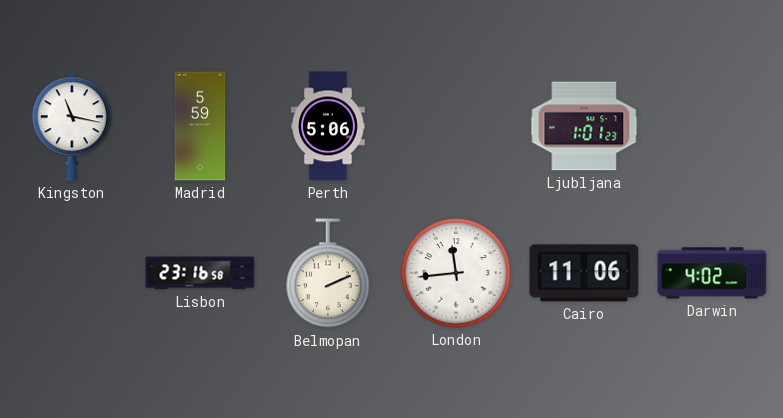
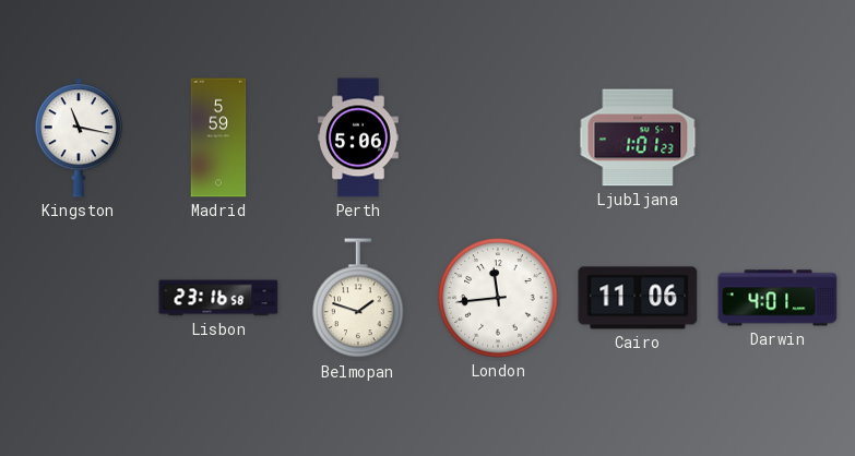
Belmopan: 2:11 -> 1:48
Darwin: 4:02 -> 4:01
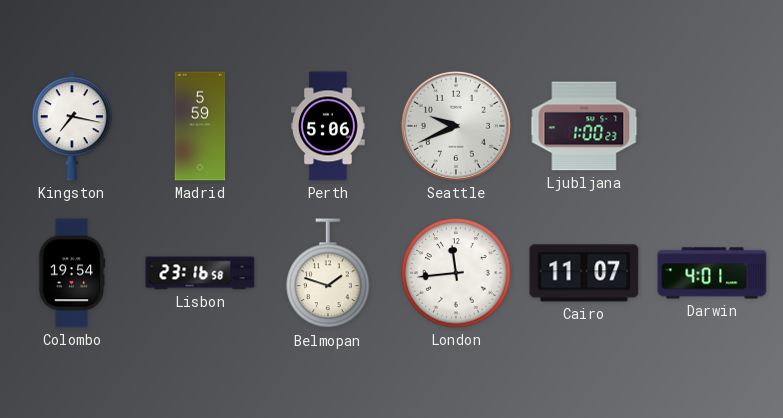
Kingston: 11:17 -> 7:17
Seattle: none -> 9:41
Ljubljana: 1:01 -> 1:00
Colombo: none -> 19:54
Cairo: 11:06 -> 11:07
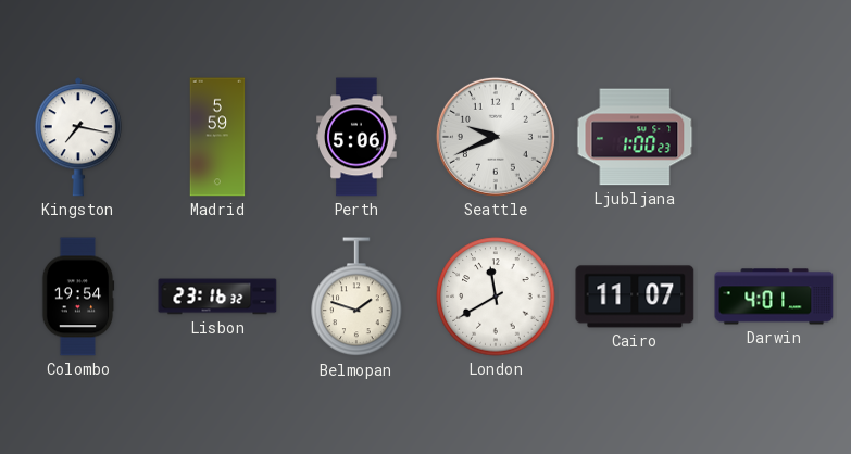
Lisbon: 23:16:58 -> 23:16:32
London: 11:44 -> 11:40
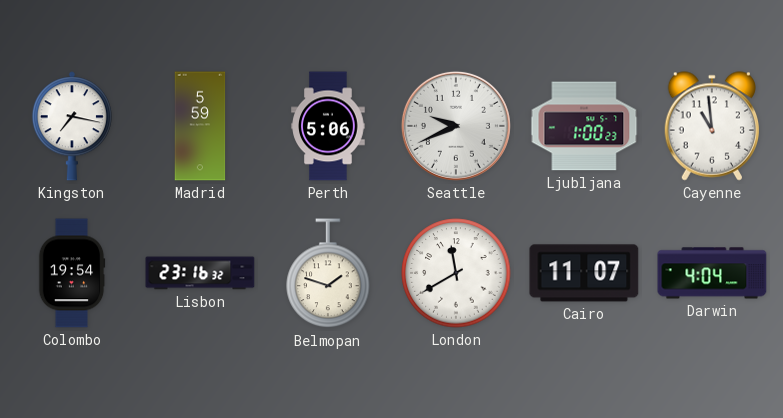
Cayenne: none -> 10:59
Darwin: 4:01 -> 4:04
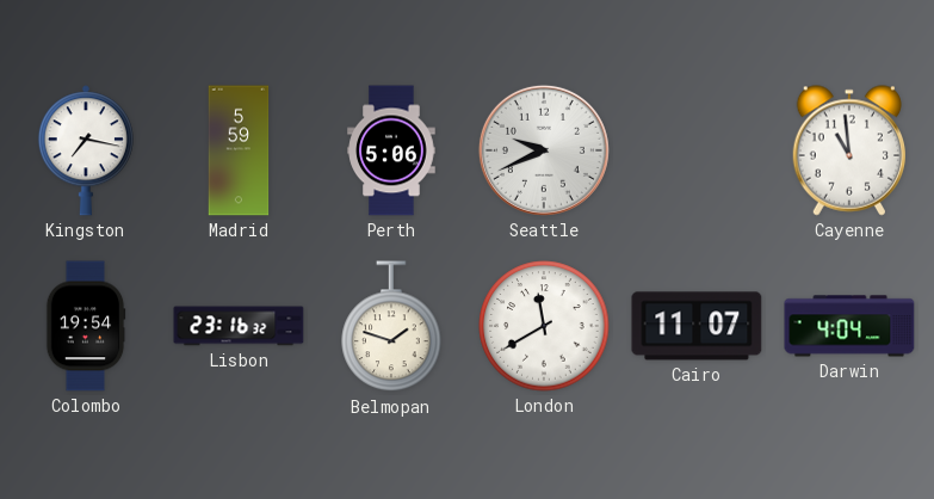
Ljubljana: 1:00 -> none
